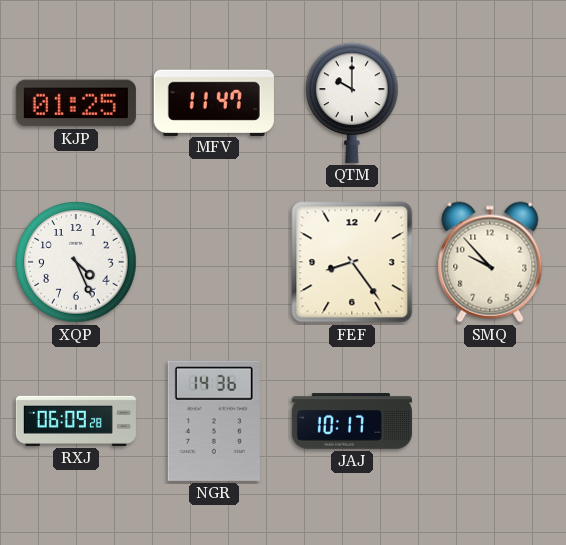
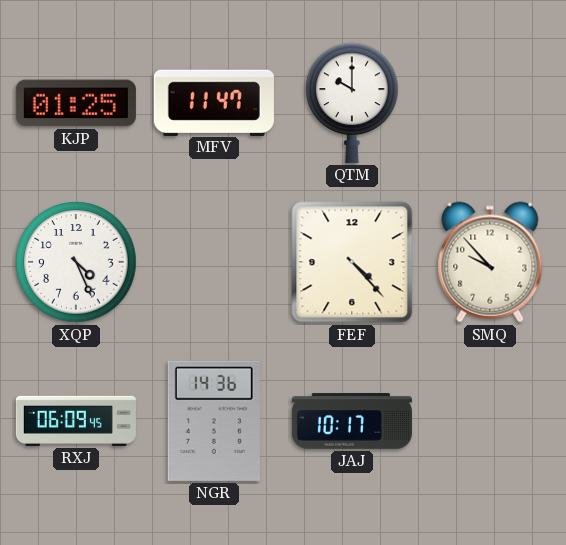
FEF: 8:24 -> 4:23
RXJ: 06:09:28 -> 06:09:45
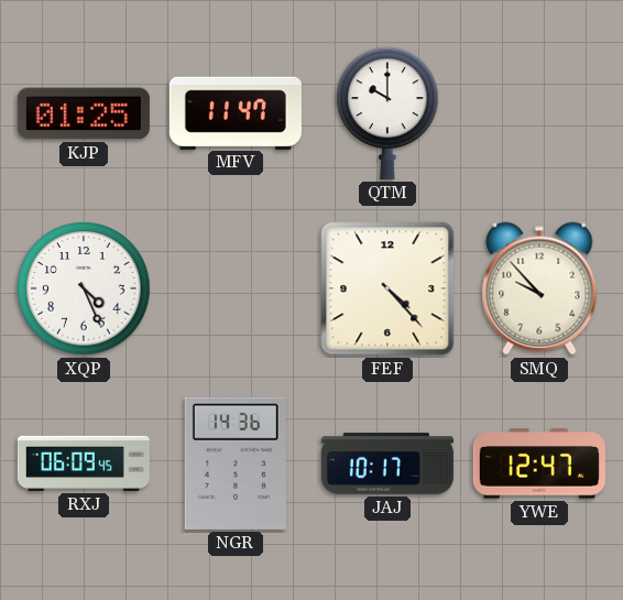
YWE: none -> 12:47
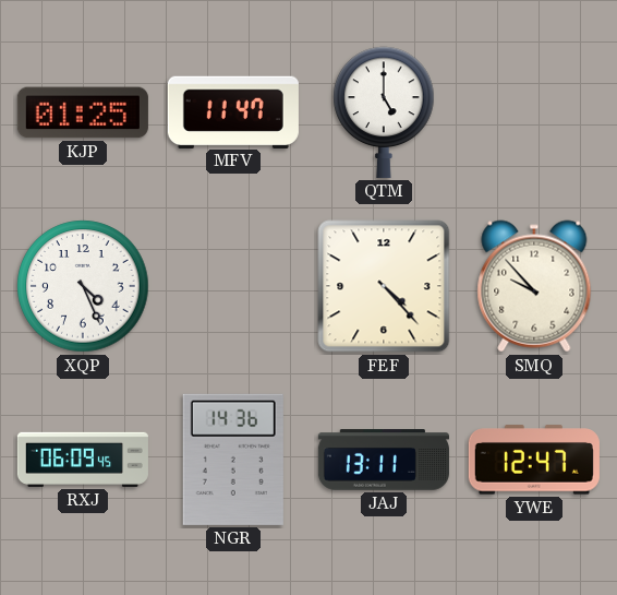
QTM: 10:00 -> 5:00
JAJ: 10:17 -> 13:11
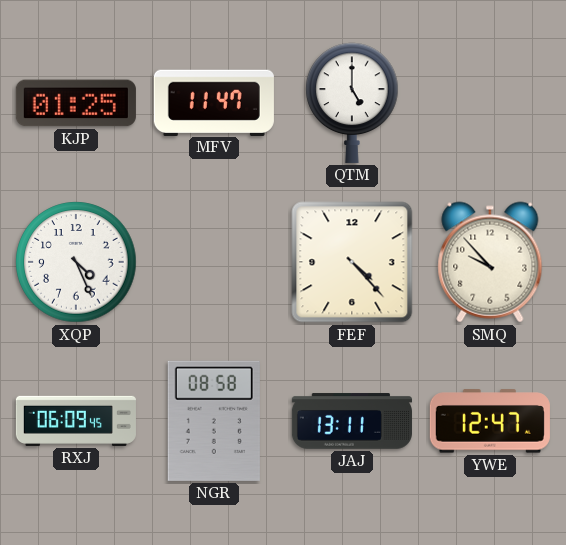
NGR: 14:36 -> 08:58
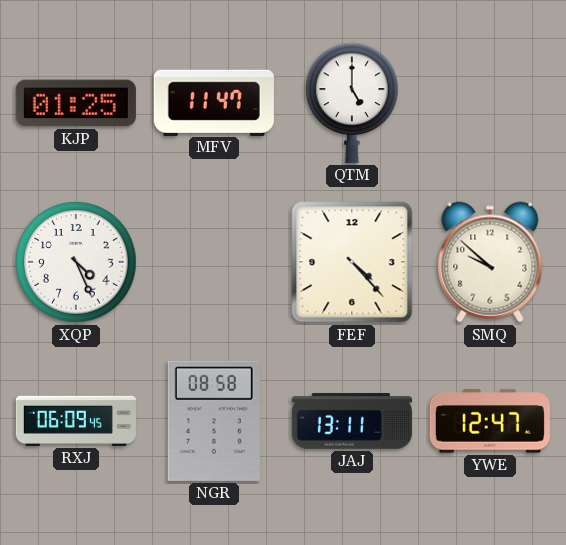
SMQ: 9:53 -> 9:52
